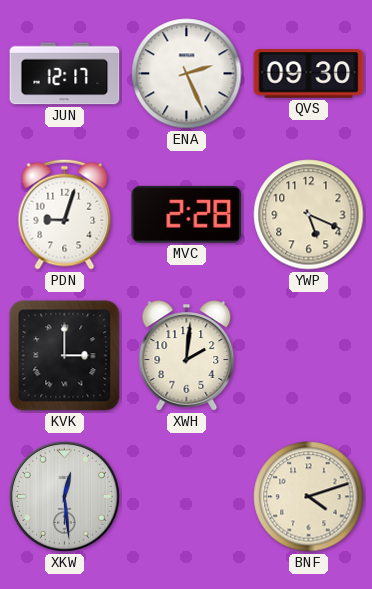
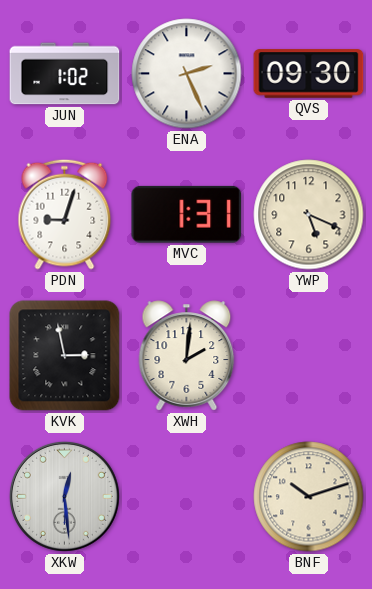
JUN: 12:17 -> 1:02
MVC: 2:28 -> 1:31
KVK: 3:00 -> 2:58
BNF: 4:12 -> 10:12
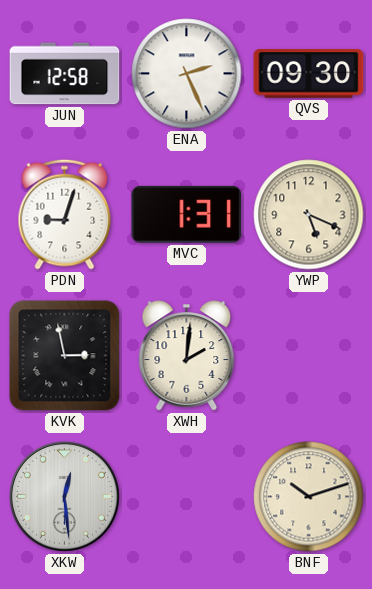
JUN: 1:02 -> 12:58
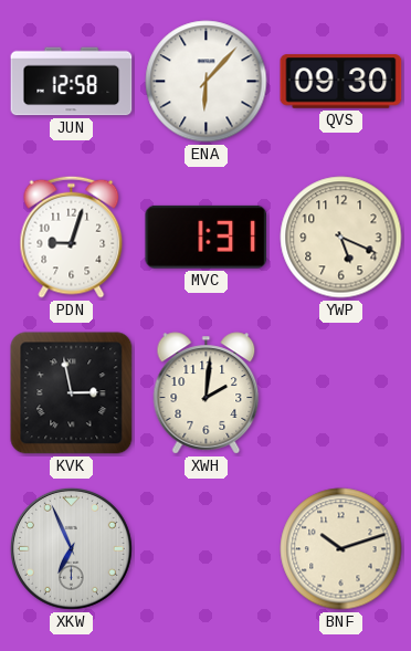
ENA: 2:26 -> 6:07
XKW: 12:29 -> 6:56
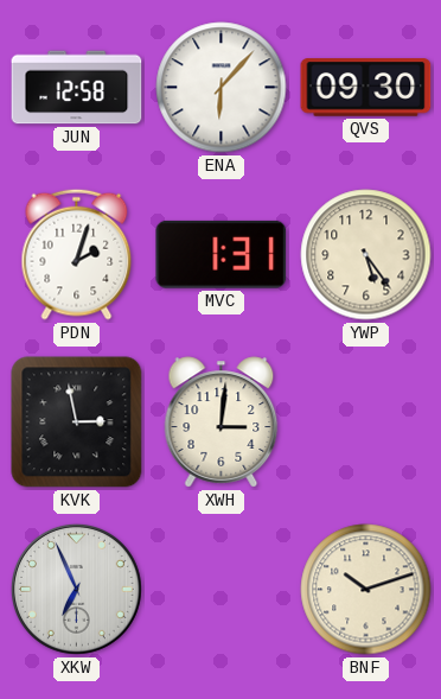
PDN: 9:03 -> 2:03
YWP: 5:19 -> 5:24
XWH: 2:01 -> 3:01
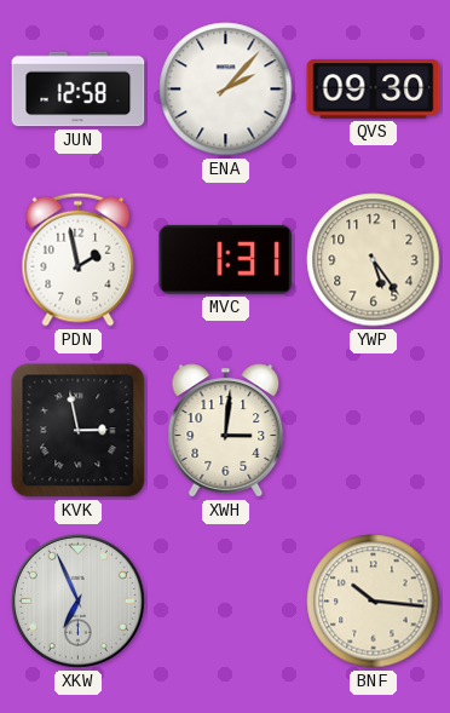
ENA: 6:07 -> 2:07
PDN: 2:03 -> 1:58
BNF: 10:12 -> 10:16
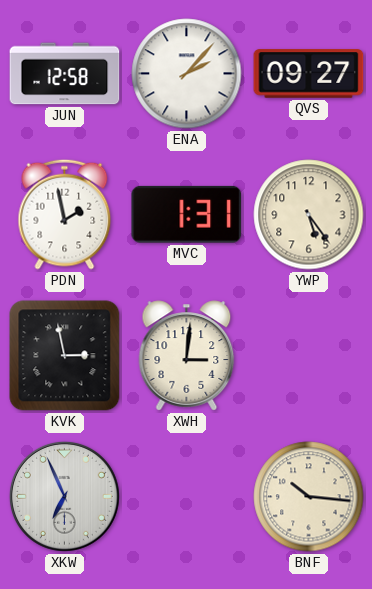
QVS: 09:30 -> 09:27
